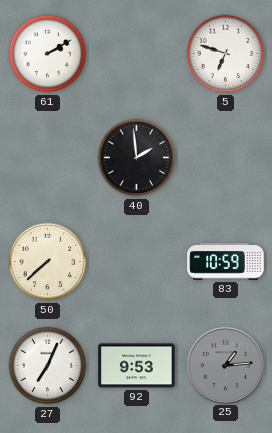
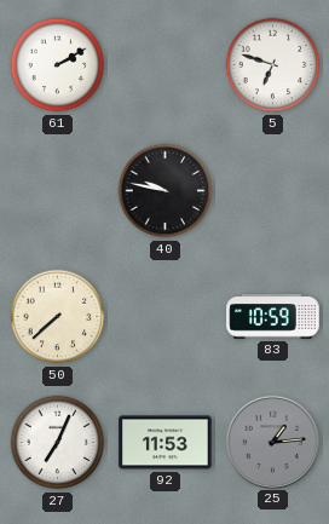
40: 1:59 -> 9:47
92: 9:53 -> 11:53
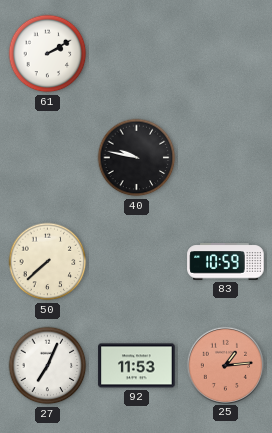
5: 6:48 -> none
25 dial: grey -> salmon
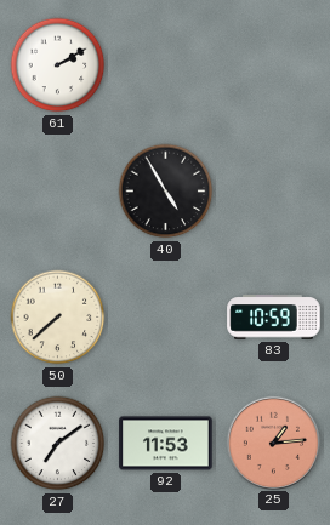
40: 9:47 -> 4:55
27: 7:04 -> 7:09
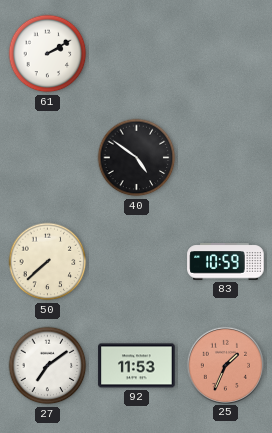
40: 4:55 -> 4:51
25: 1:14 -> 1:34
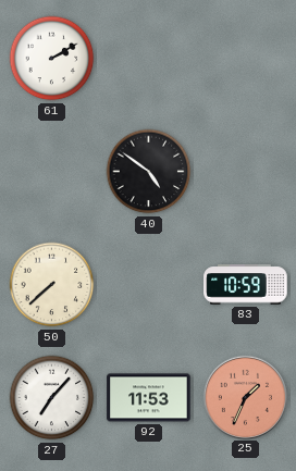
27: 7:09 -> 7:07
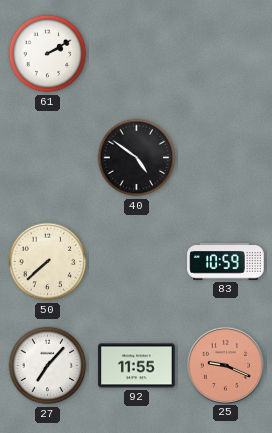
92: 11:53 -> 11:55
25: 1:34 -> 9:19
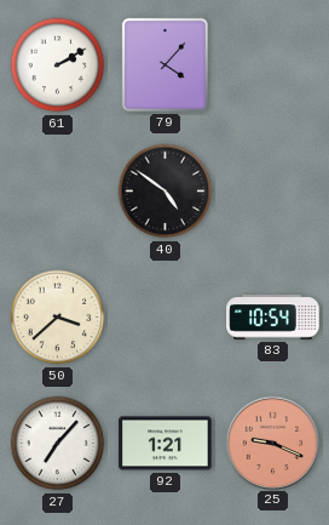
79: none -> 4:07
50: 7:38 -> 3:38
83: 10:59 -> 10:54
92: 11:55 -> 1:21
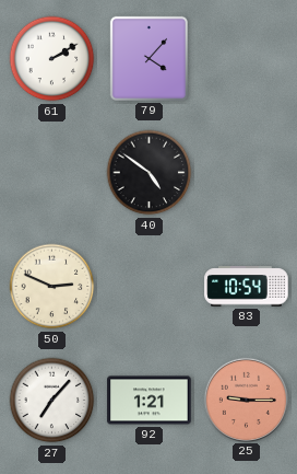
50: 3:38 -> 2:49
25: 9:19 -> 9:15
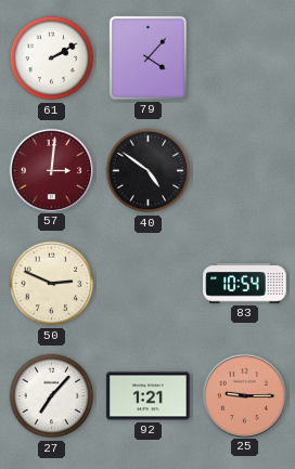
57: none -> 3:01
